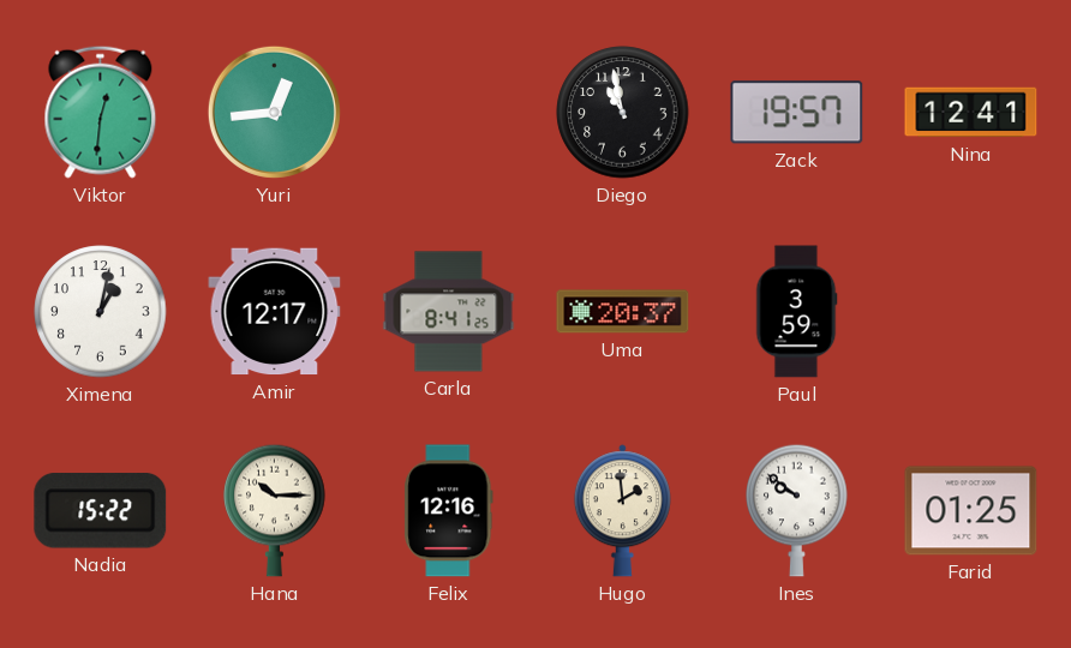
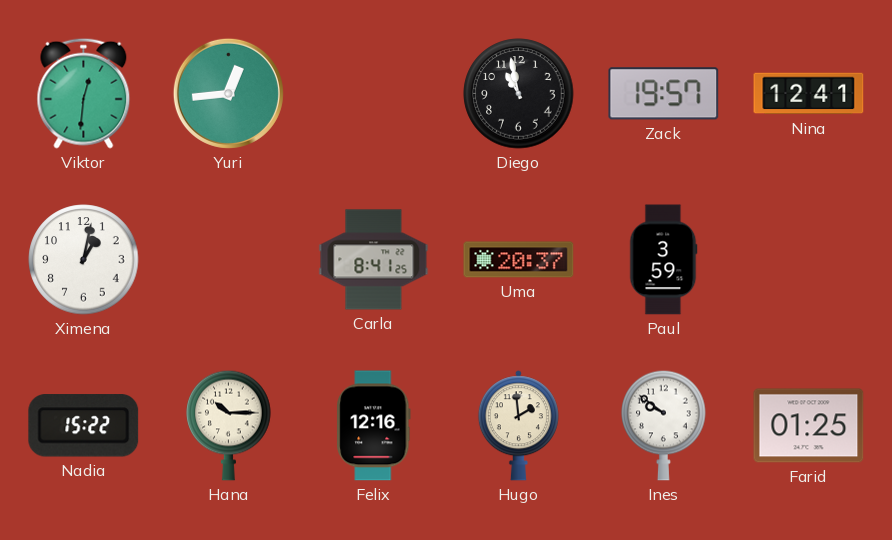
Amir: 12:17 -> none
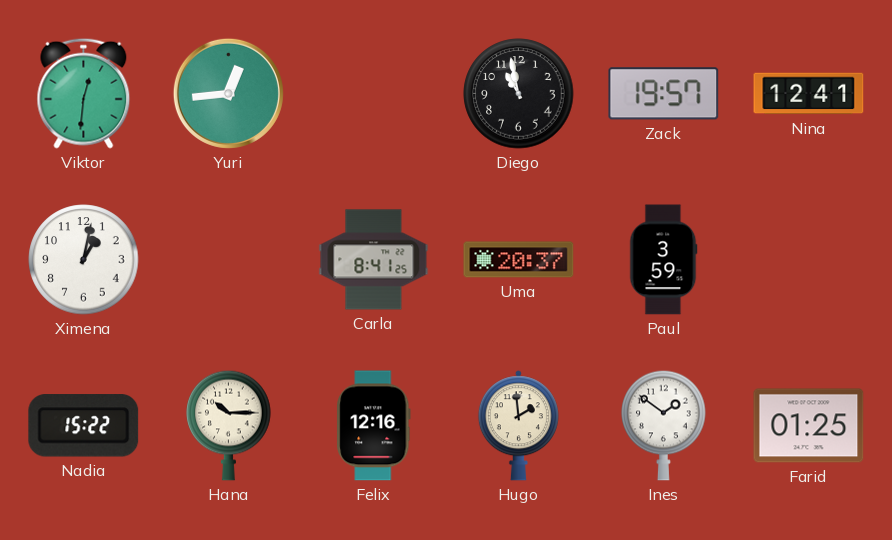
Ines: 9:51 -> 1:51
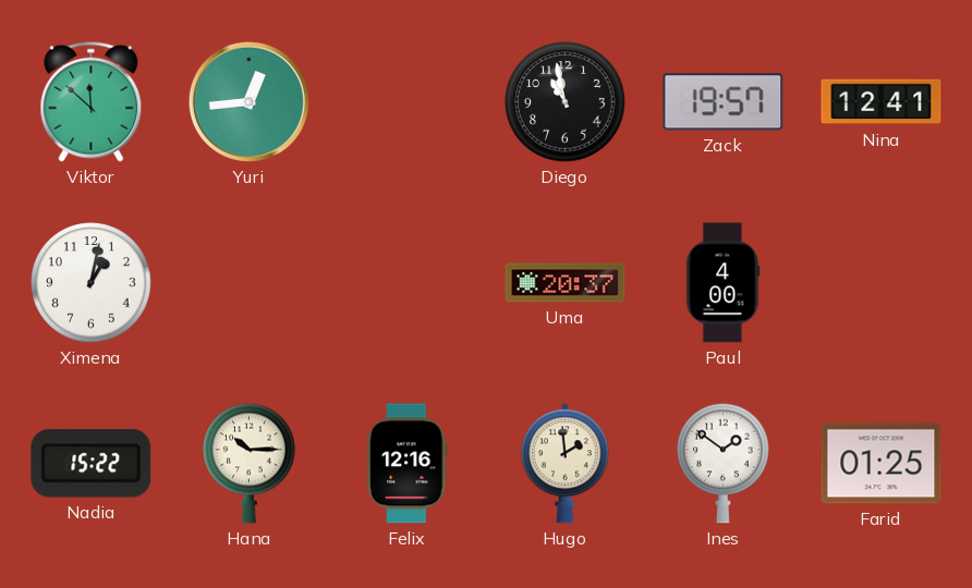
Viktor: 12:31 -> 11:52
Carla: 8:41 -> none
Paul: 3:59 -> 4:00
